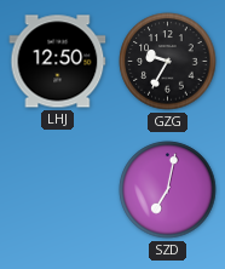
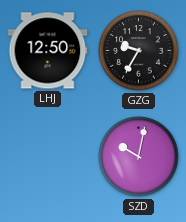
SZD: 7:02 -> 10:02
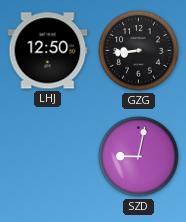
GZG: 9:35 -> 8:44
SZD: 10:02 -> 9:02
